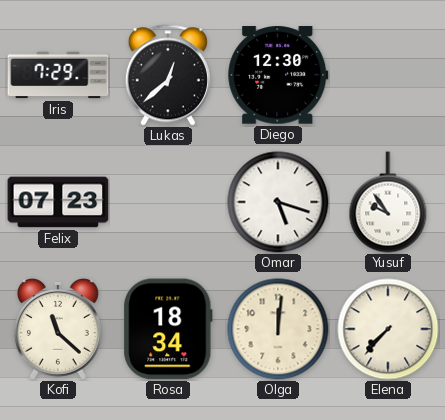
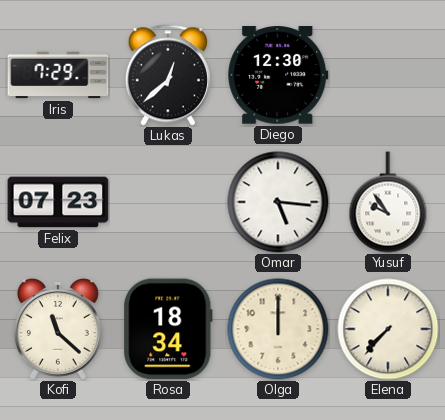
Omar: 5:18 -> 5:16
Olga: 12:01 -> 12:00
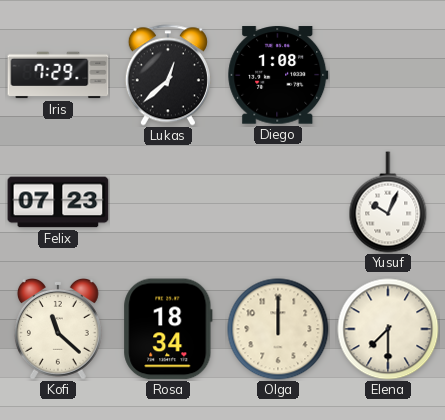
Diego: 12:30 -> 1:08
Omar: 5:16 -> none
Yusuf: 9:54 -> 10:04
Elena: 7:37 -> 7:30
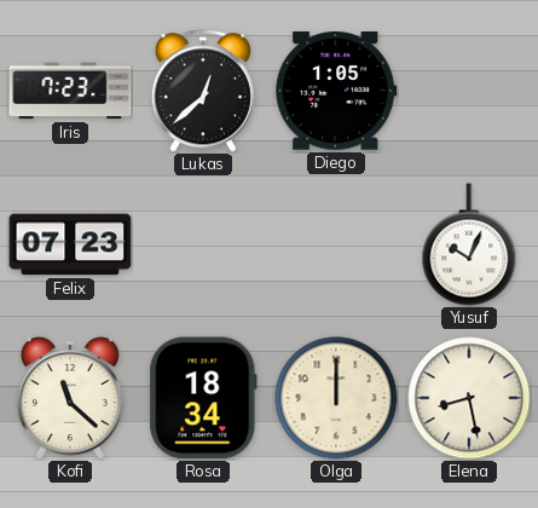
Iris: 7:29 -> 7:23
Diego: 1:08 -> 1:05
Elena: 7:30 -> 8:28
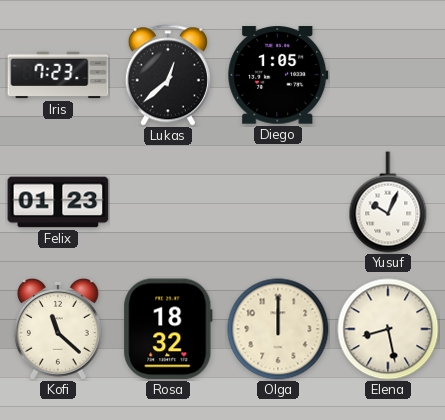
Felix: 07:23 -> 01:23
Rosa: 18:34 -> 18:32
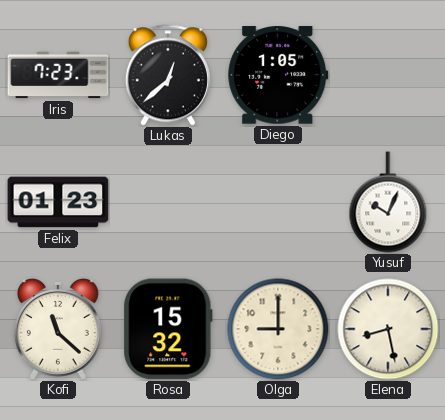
Rosa: 18:32 -> 15:32
Olga: 12:00 -> 9:00
